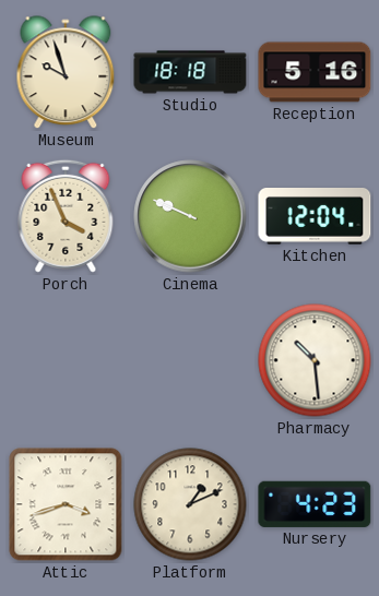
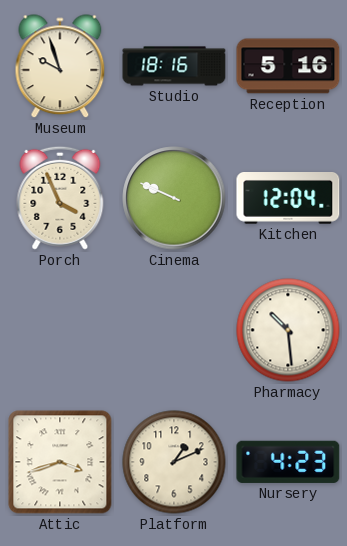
Studio: 18:18 -> 18:16
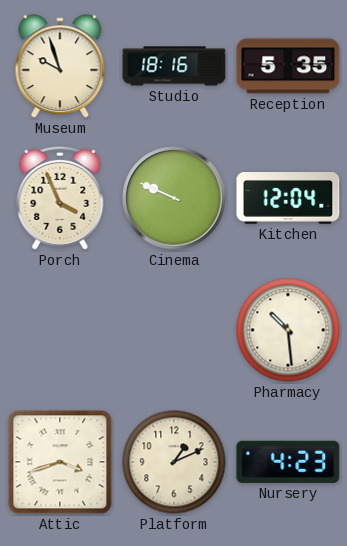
Reception: 5:16 -> 5:35
